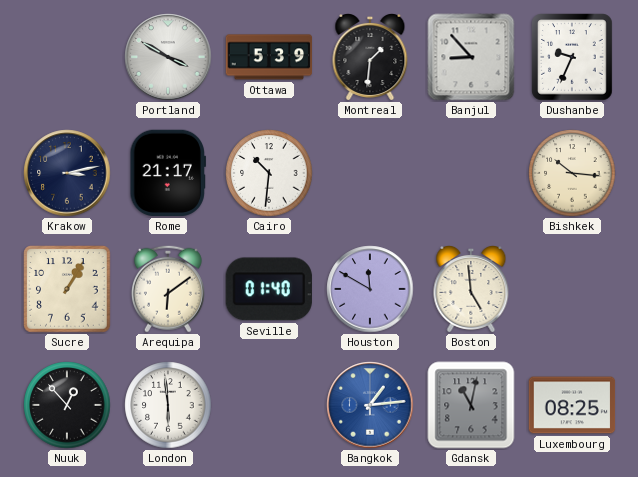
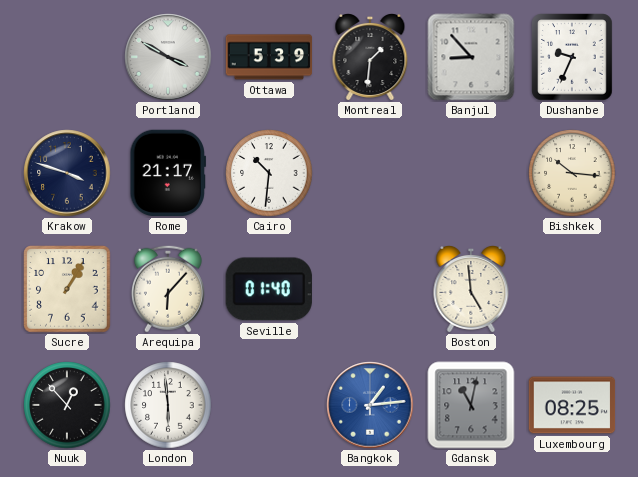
Krakow: 3:13 -> 3:48
Arequipa: 6:09 -> 6:07
Houston: 11:50 -> none
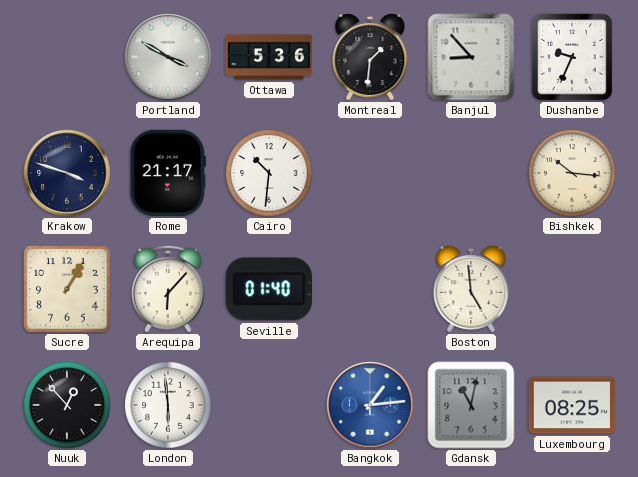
Ottawa: 5:39 -> 5:36
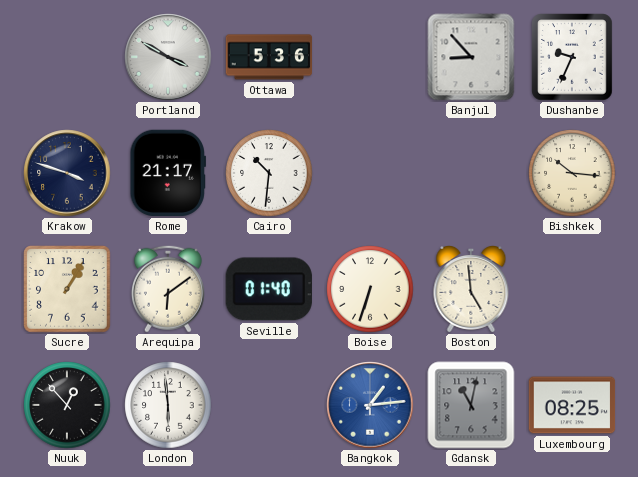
Montreal: 1:31 -> none
Arequipa: 6:07 -> 6:09
Boise: none -> 6:33
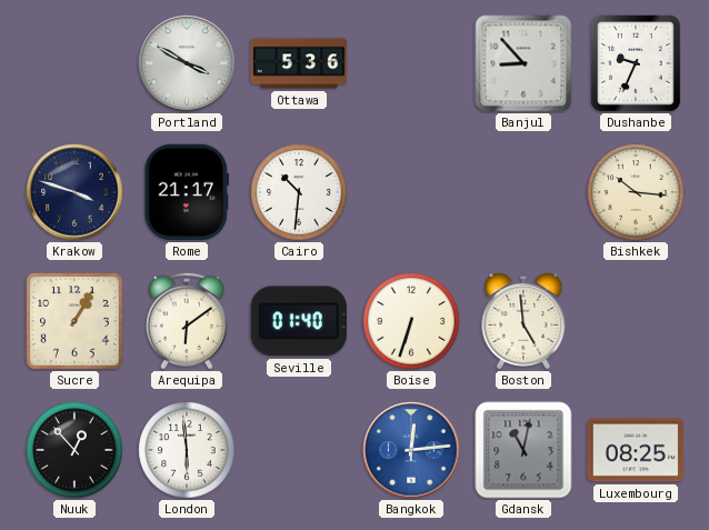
Bangkok: 1:14 -> 12:14
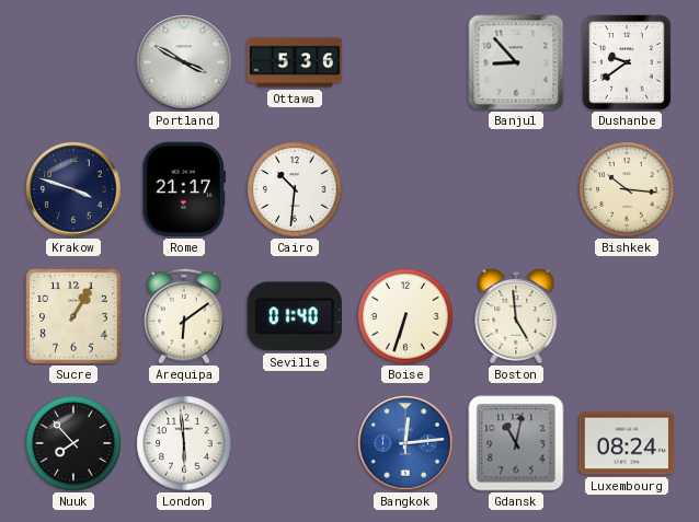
Dushanbe: 9:34 -> 9:39
Nuuk: 12:53 -> 7:53
Luxembourg: 08:25 -> 08:24
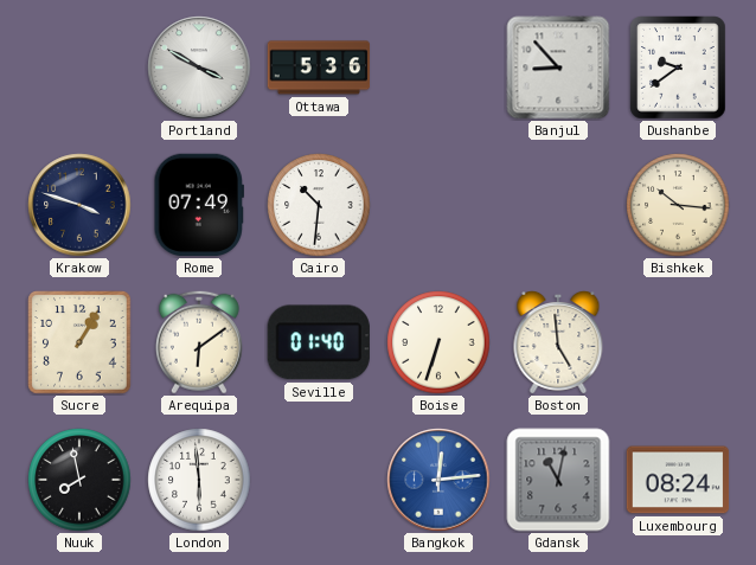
Rome: 21:17 -> 07:49
Nuuk: 7:53 -> 7:58
